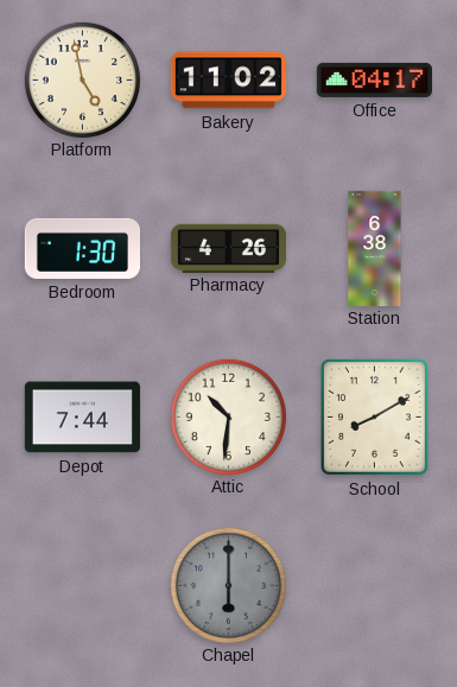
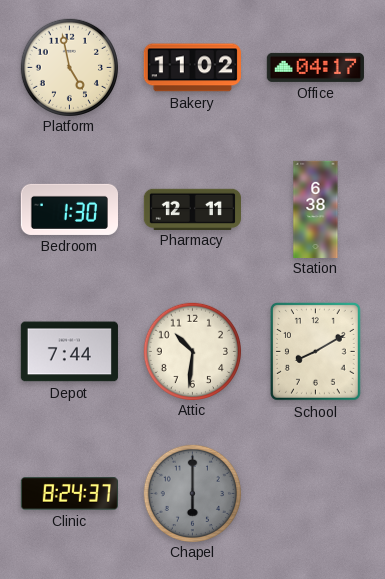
Pharmacy: 4:26 -> 12:11
Clinic: none -> 8:24
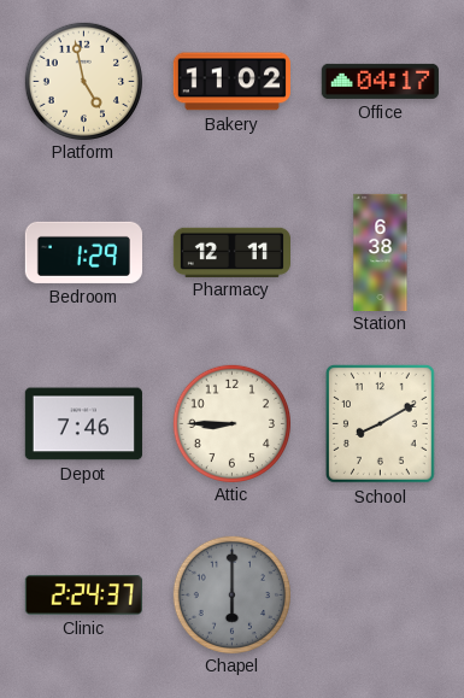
Bedroom: 1:30 -> 1:29
Depot: 7:44 -> 7:46
Attic: 10:31 -> 8:45
Clinic: 8:24 -> 2:24
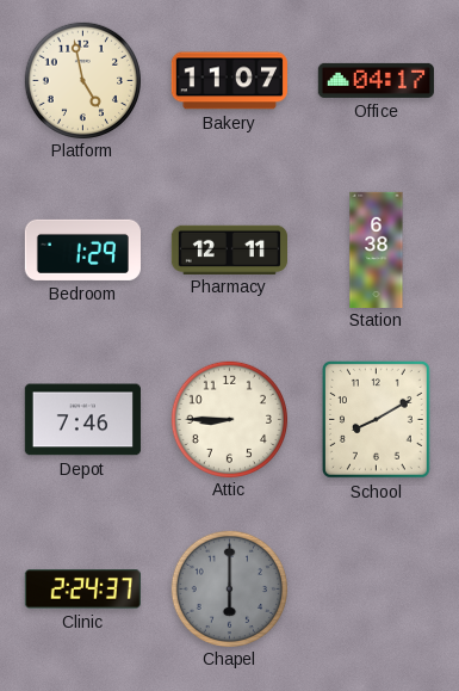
Bakery: 11:02 -> 11:07
